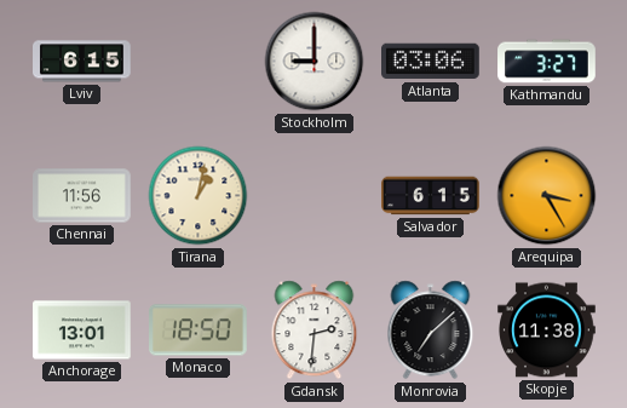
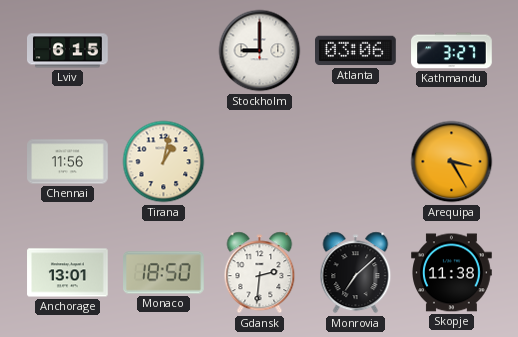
Salvador: 6:15 -> none
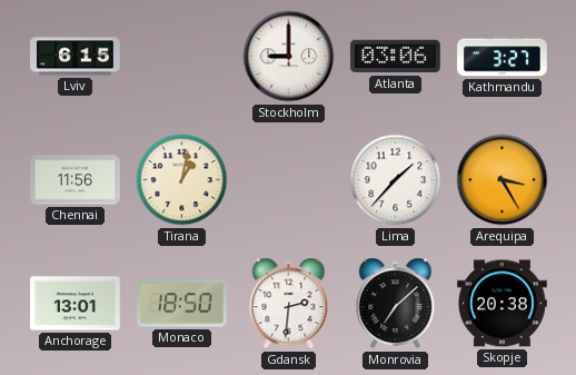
Lima: none -> 1:37
Skopje: 11:38 -> 20:38
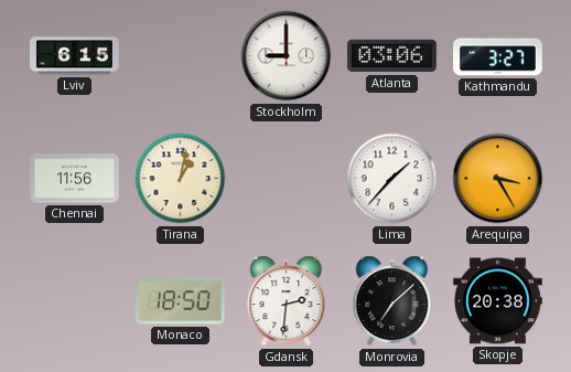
Anchorage: 13:01 -> none
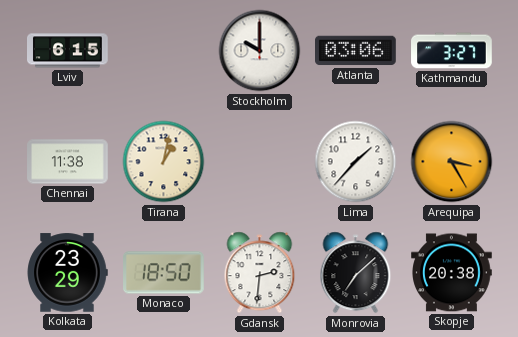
Stockholm: 9:00 -> 10:00
Chennai: 11:56 -> 11:38
Kolkata: none -> 23:29
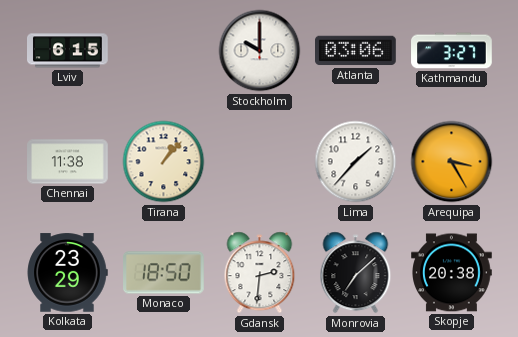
Tirana: 1:02 -> 1:07
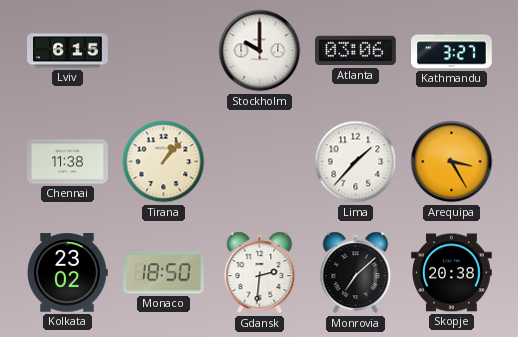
Kolkata: 23:29 -> 23:02
